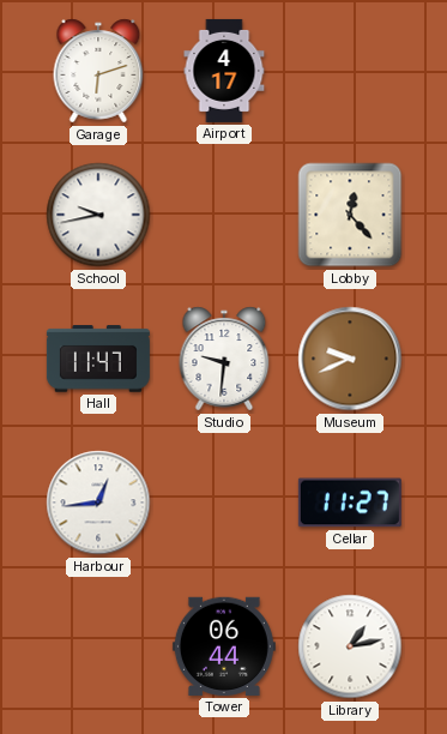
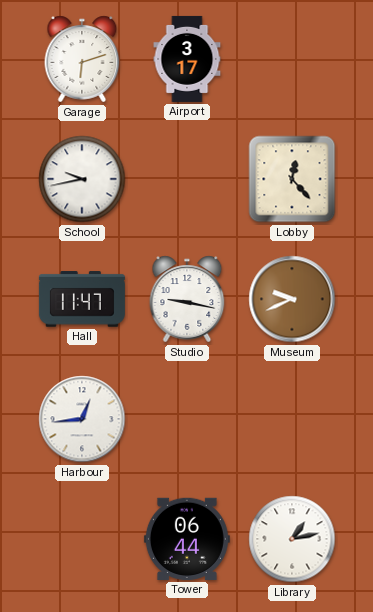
Airport: 4:17 -> 3:17
Studio: 9:31 -> 9:17
Cellar: 11:27 -> none
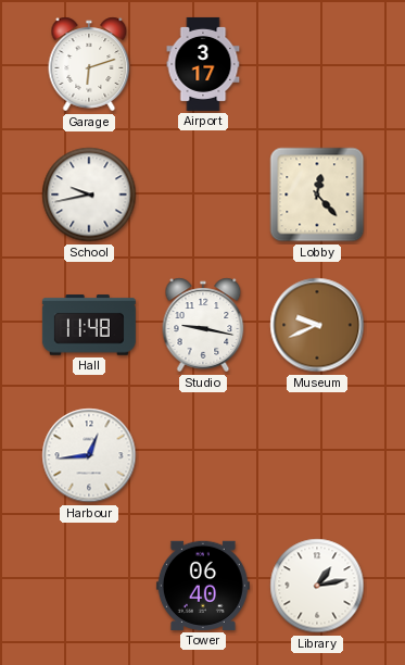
Hall: 11:47 -> 11:48
Tower: 06:44 -> 06:40
